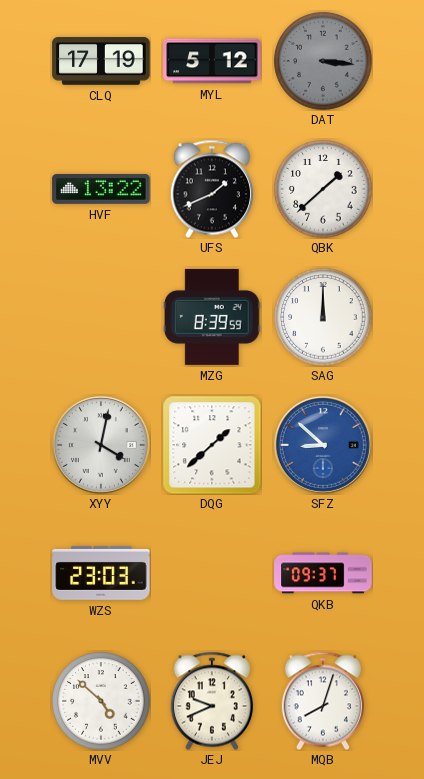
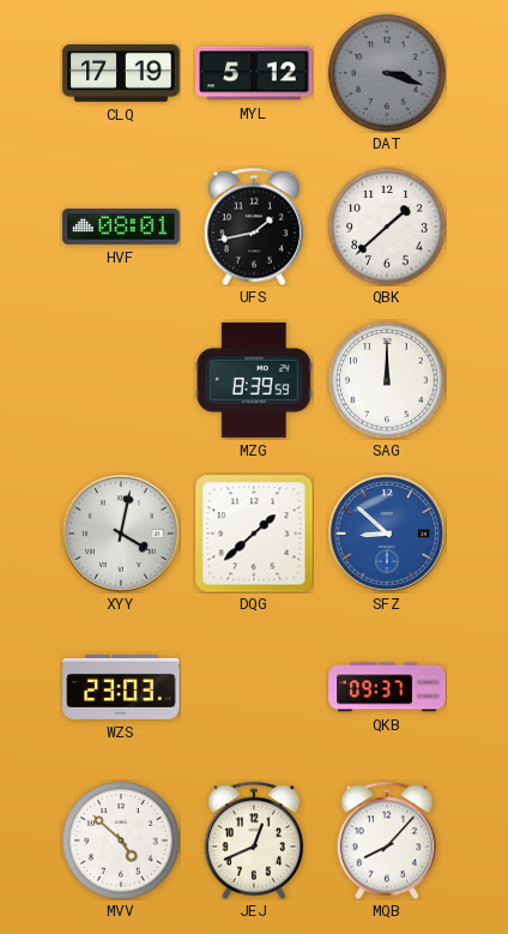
DAT: 3:16 -> 3:18
HVF: 13:22 -> 08:01
UFS: 1:41 -> 1:43
JEJ: 9:41 -> 12:41
MQB: 8:03 -> 8:07
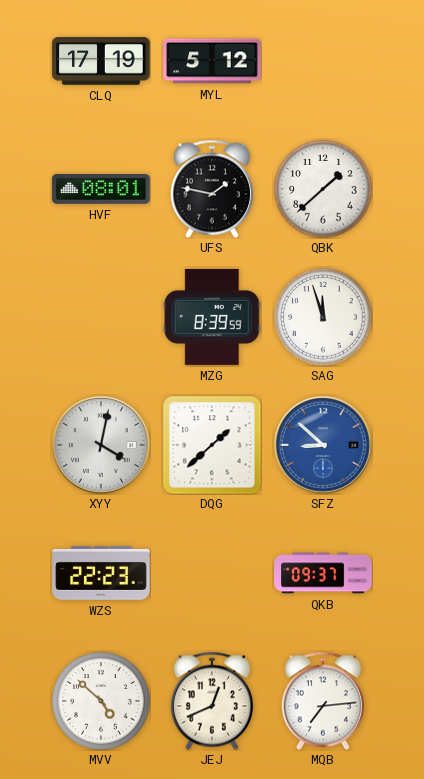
DAT: 3:18 -> none
UFS: 1:43 -> 1:47
SAG: 12:00 -> 11:57
WZS: 23:03 -> 22:23
MQB: 8:07 -> 7:14
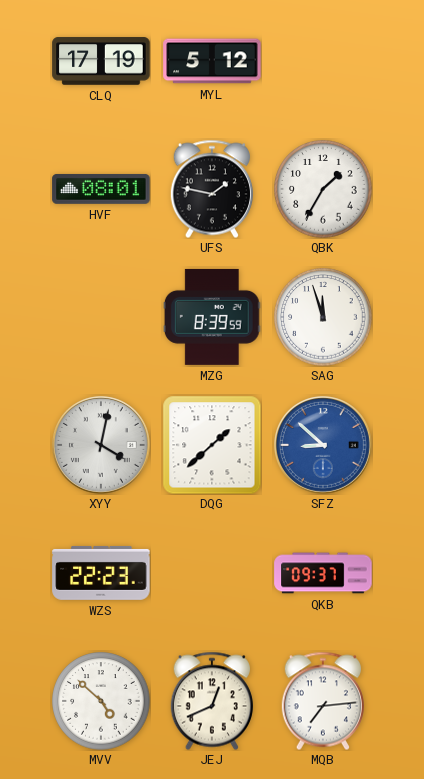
QBK: 1:38 -> 1:35
